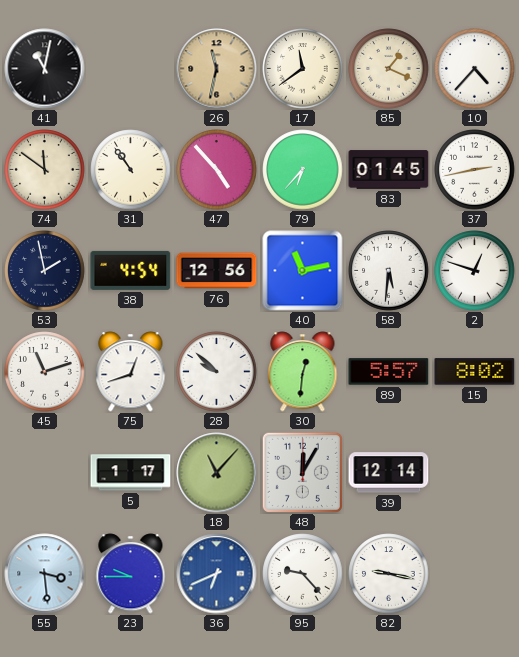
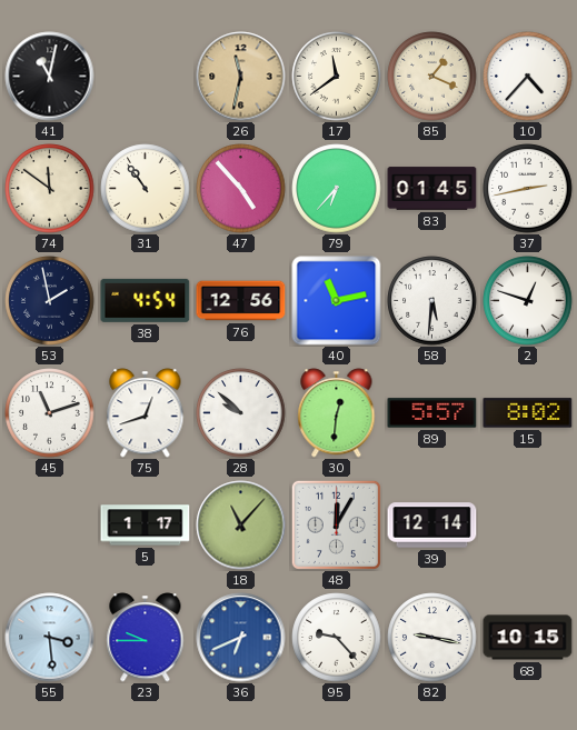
68: none -> 10:15
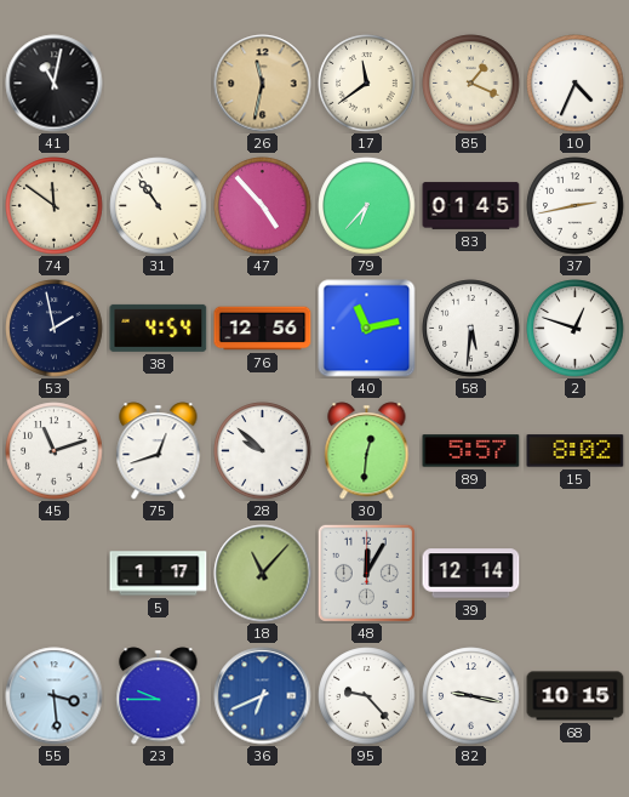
10: 4:37 -> 4:34
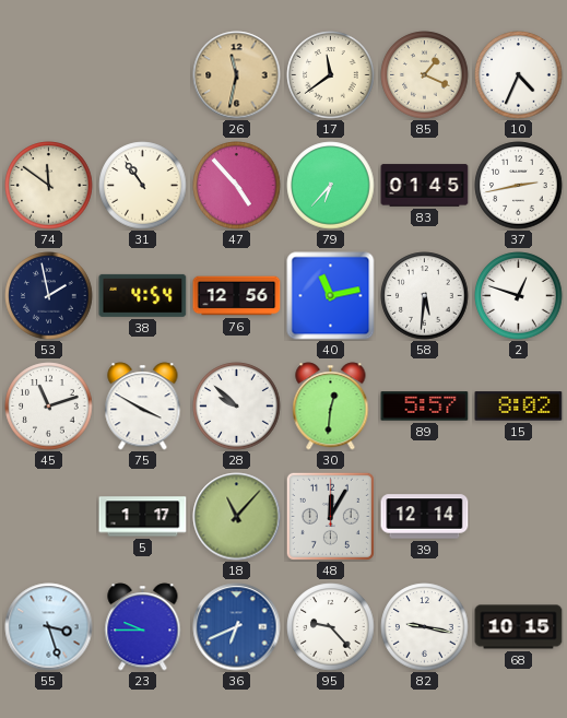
41: 11:02 -> none
75: 12:42 -> 3:50
55: 3:29 -> 3:27
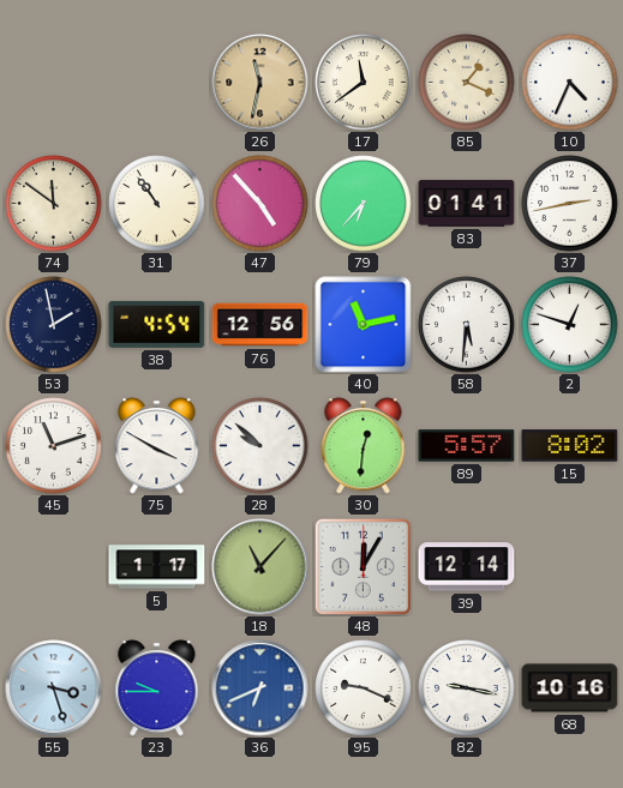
83: 01:45 -> 01:41
95: 9:23 -> 9:19
68: 10:15 -> 10:16
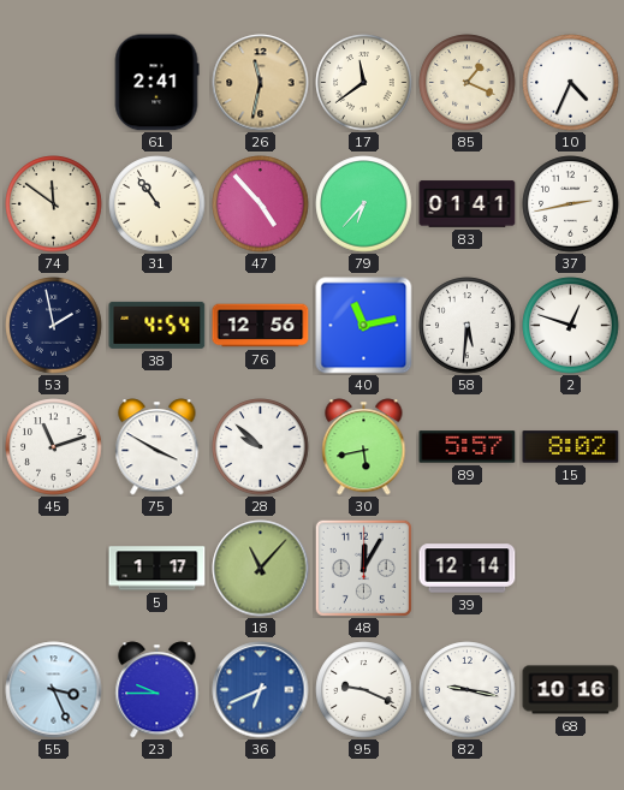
61: none -> 2:41
30: 12:31 -> 5:43
55: 3:27 -> 3:26
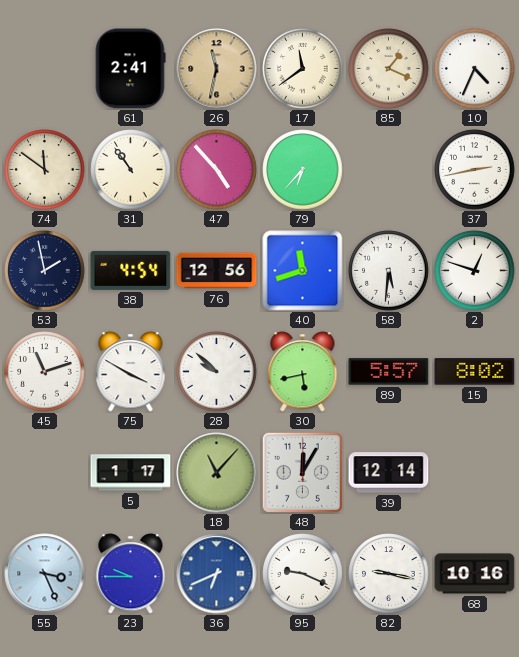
83: 01:41 -> none
40: 11:13 -> 11:42
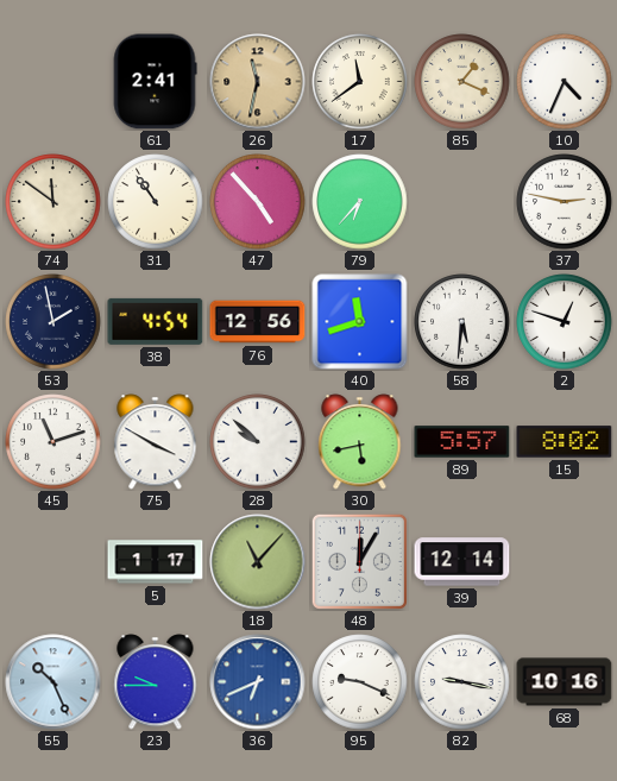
37: 2:43 -> 2:47
55: 3:26 -> 10:26
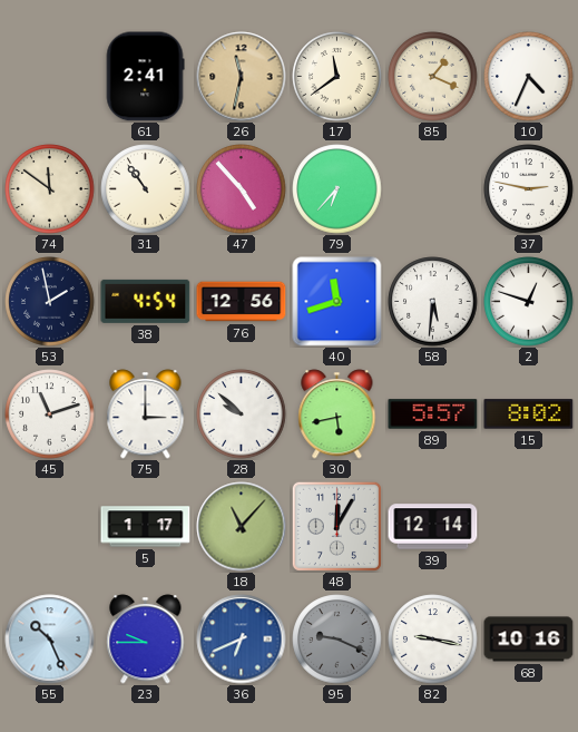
75: 3:50 -> 3:00
95 dial: white -> grey
